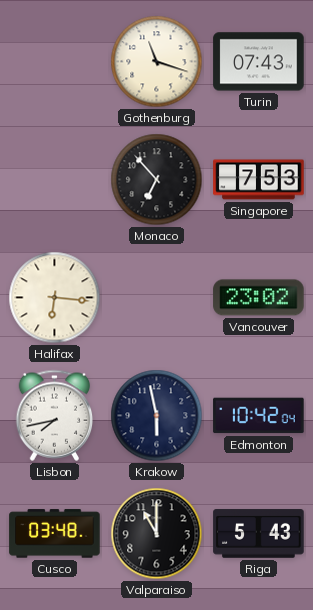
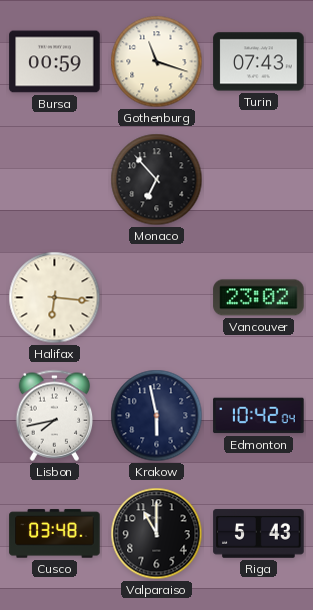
Bursa: none -> 00:59
Singapore: 7:53 -> none
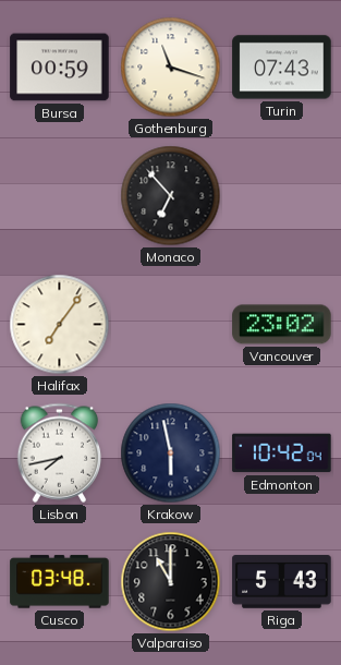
Halifax: 6:16 -> 7:06
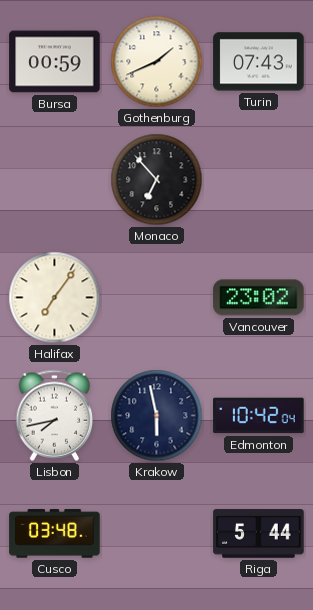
Gothenburg: 11:18 -> 1:41
Valparaiso: 11:00 -> none
Riga: 5:43 -> 5:44
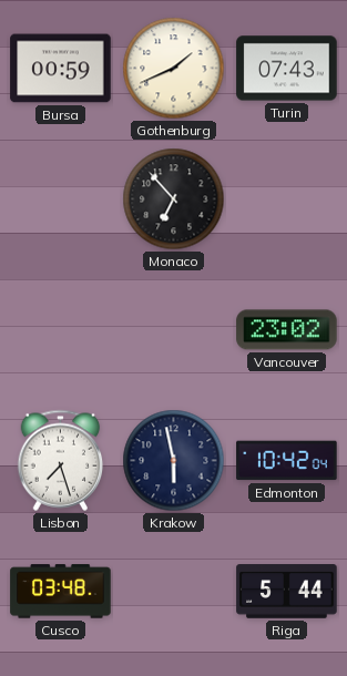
Halifax: 7:06 -> none
Lisbon: 7:43 -> 7:27
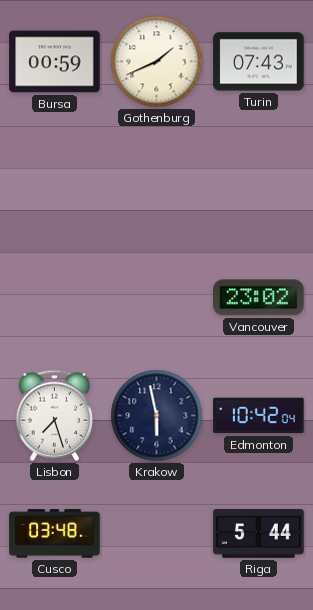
Monaco: 6:53 -> none
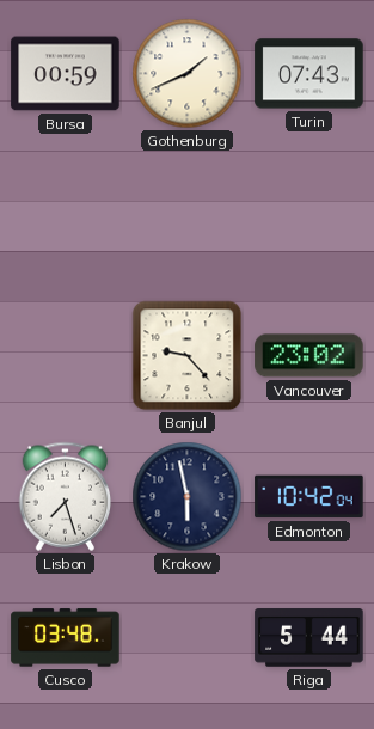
Banjul: none -> 9:23
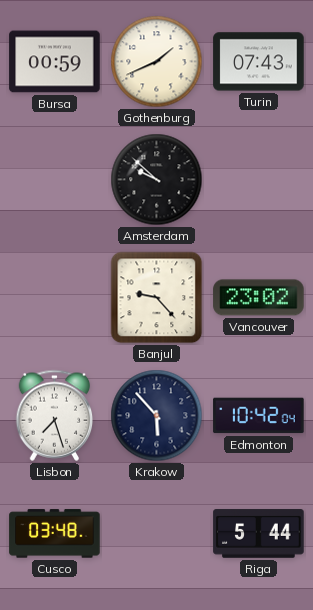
Amsterdam: none -> 9:52
Krakow: 5:58 -> 5:53
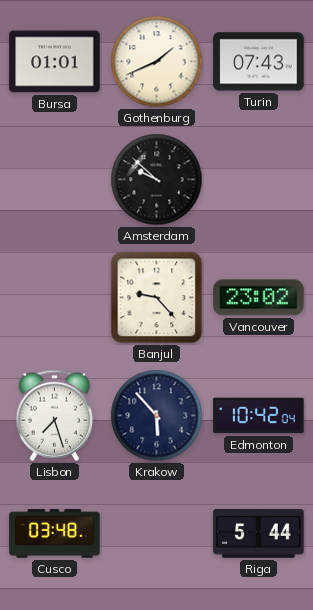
Bursa: 00:59 -> 01:01
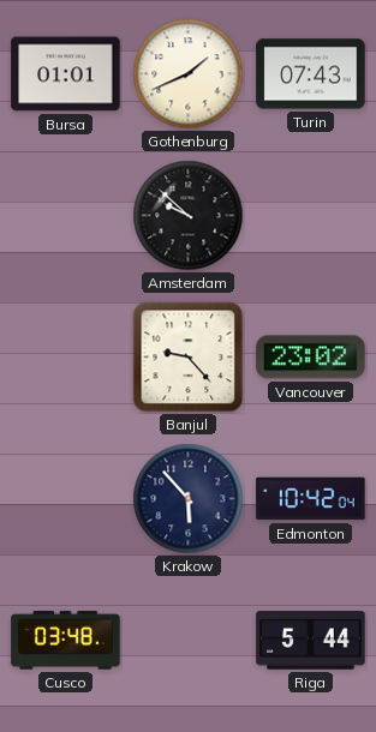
Lisbon: 7:27 -> none
